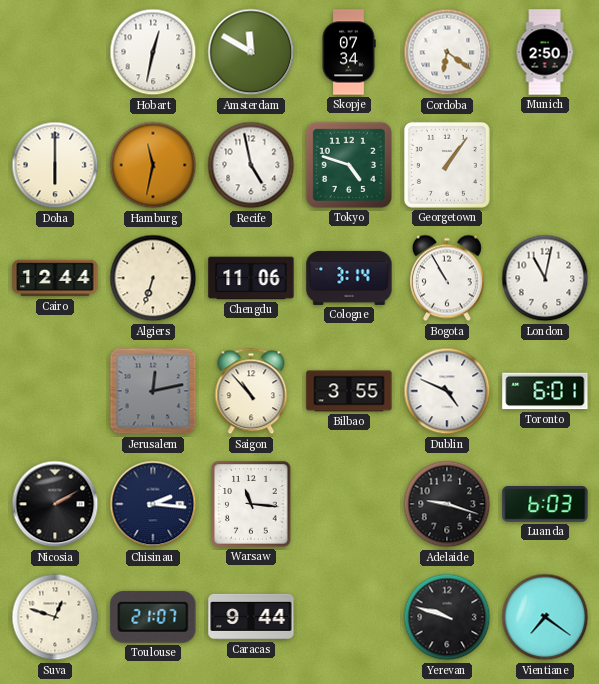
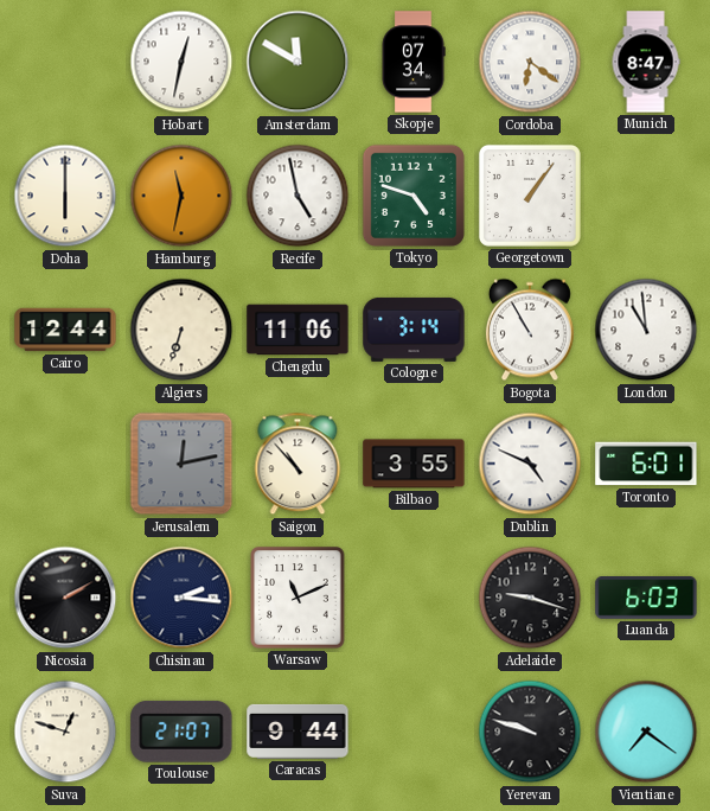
Munich: 2:50 -> 8:47
London: 11:02 -> 10:59
Warsaw: 11:16 -> 11:11
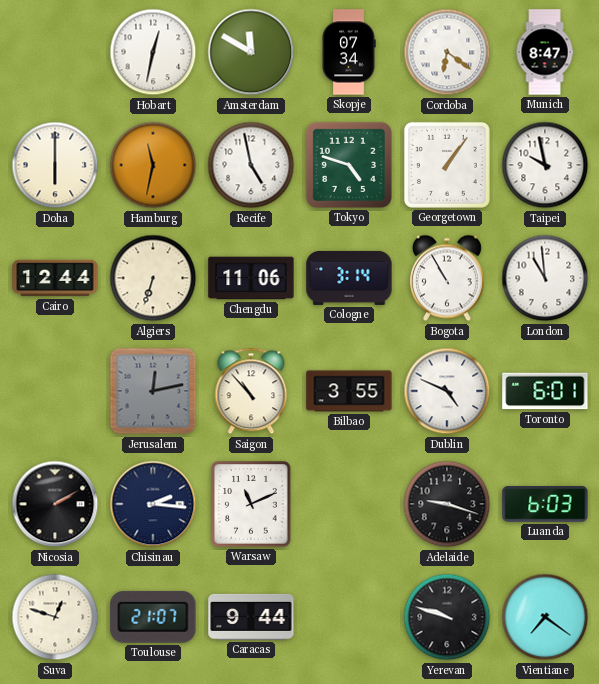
Taipei: none -> 9:58
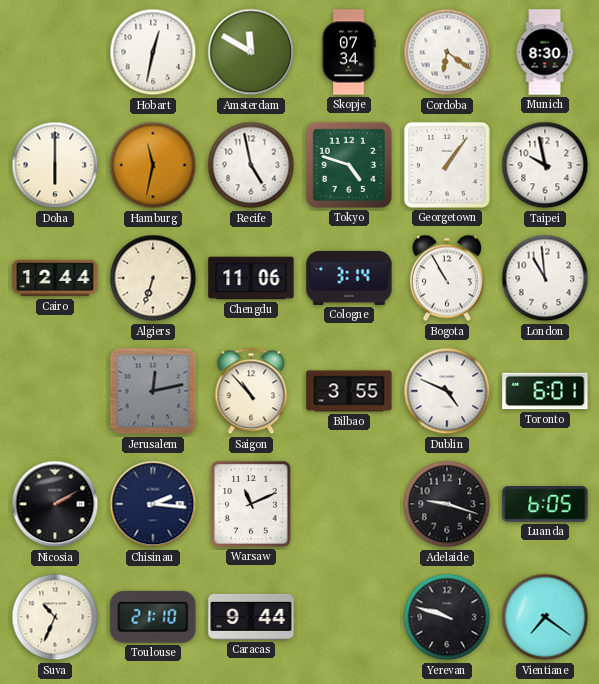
Munich: 8:47 -> 8:30
Luanda: 6:03 -> 6:05
Suva: 12:48 -> 10:34
Toulouse: 21:07 -> 21:10
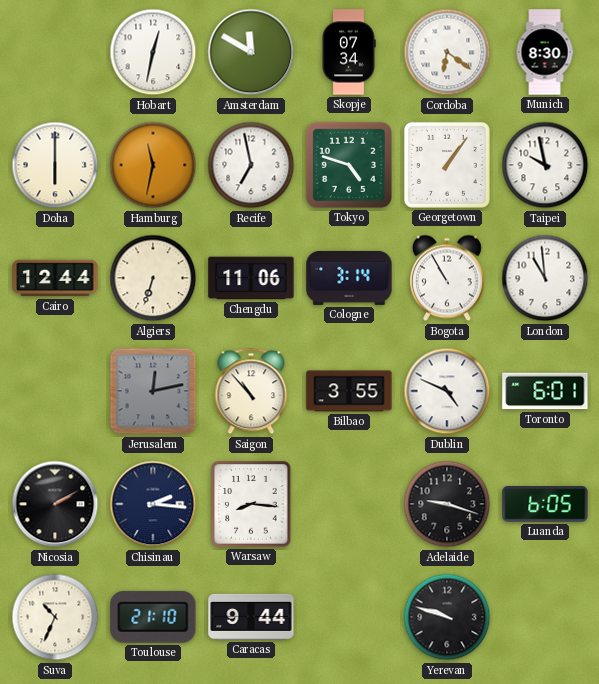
Recife: 4:58 -> 6:58
Warsaw: 11:11 -> 8:16
Vientiane: 7:21 -> none
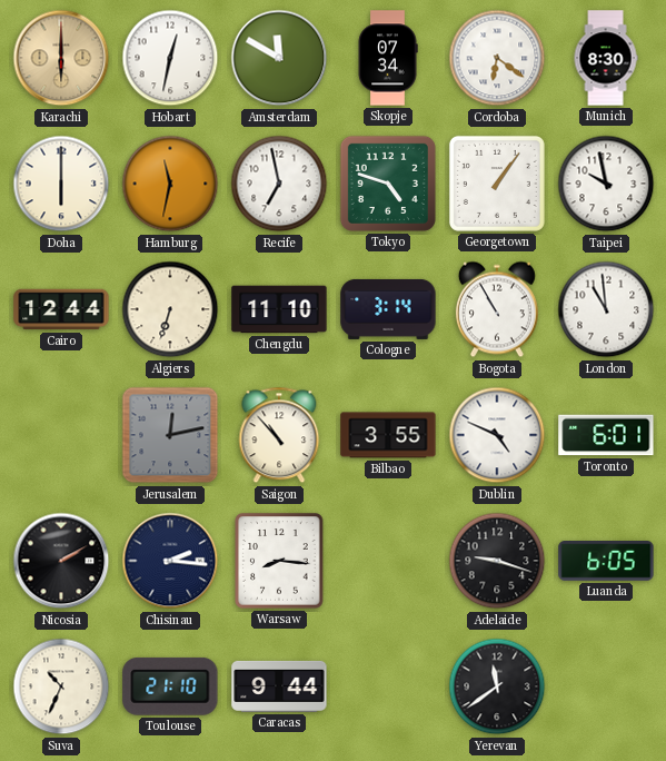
Karachi: none -> 6:00
Chengdu: 11:06 -> 11:10
Yerevan: 9:48 -> 11:39
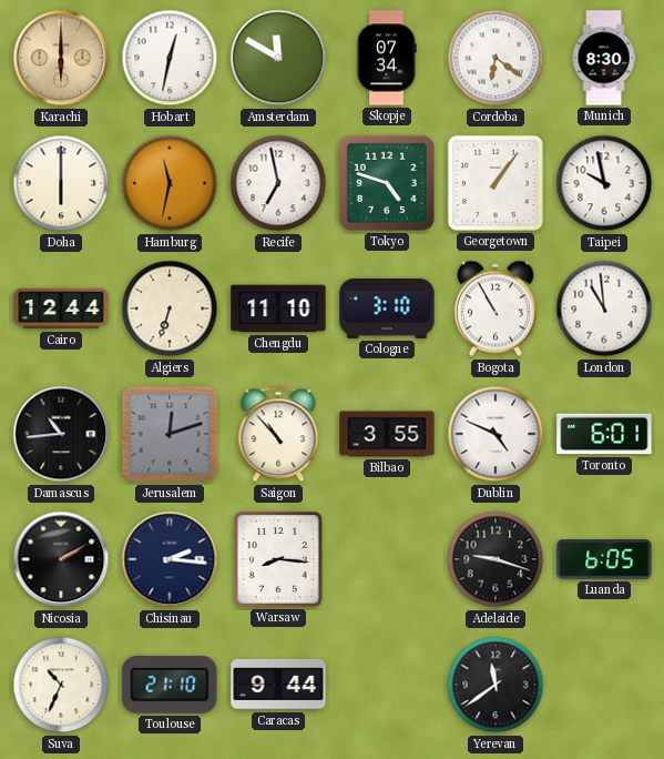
Cologne: 3:14 -> 3:10
Damascus: none -> 10:44
Jerusalem: 12:13 -> 12:12
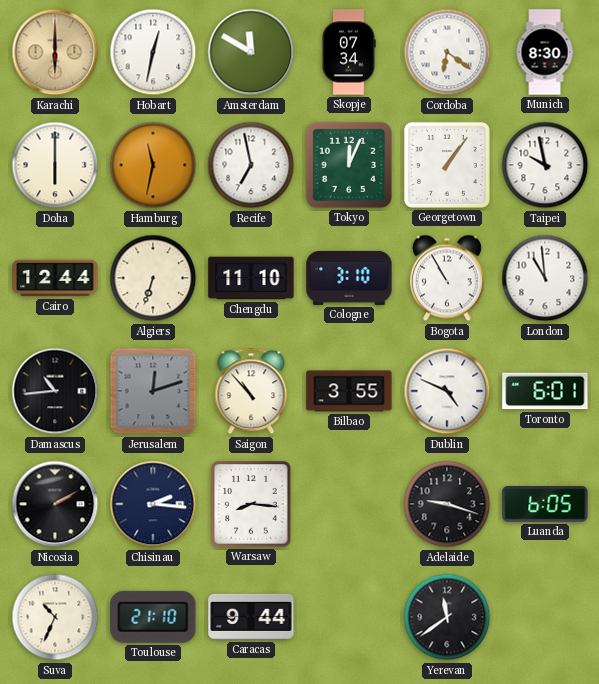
Tokyo: 4:48 -> 12:04
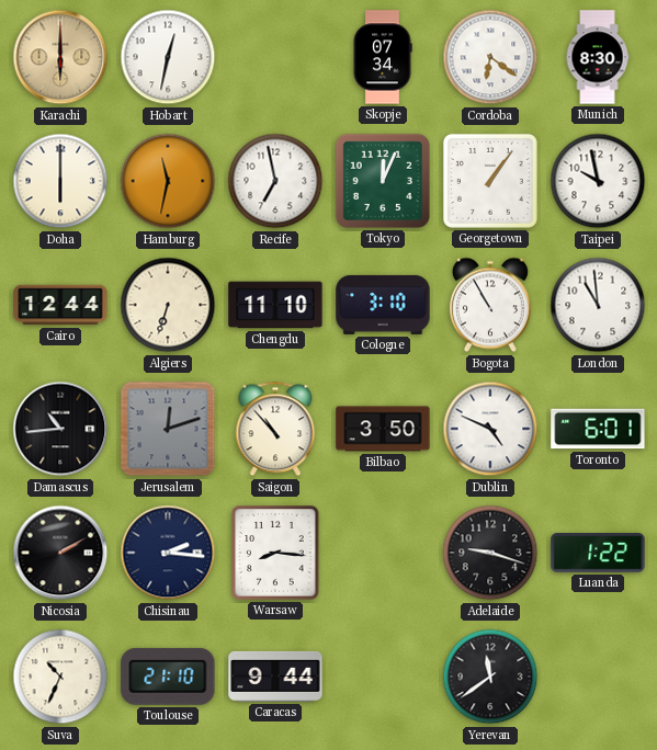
Amsterdam: 11:50 -> none
Bilbao: 3:55 -> 3:50
Luanda: 6:05 -> 1:22
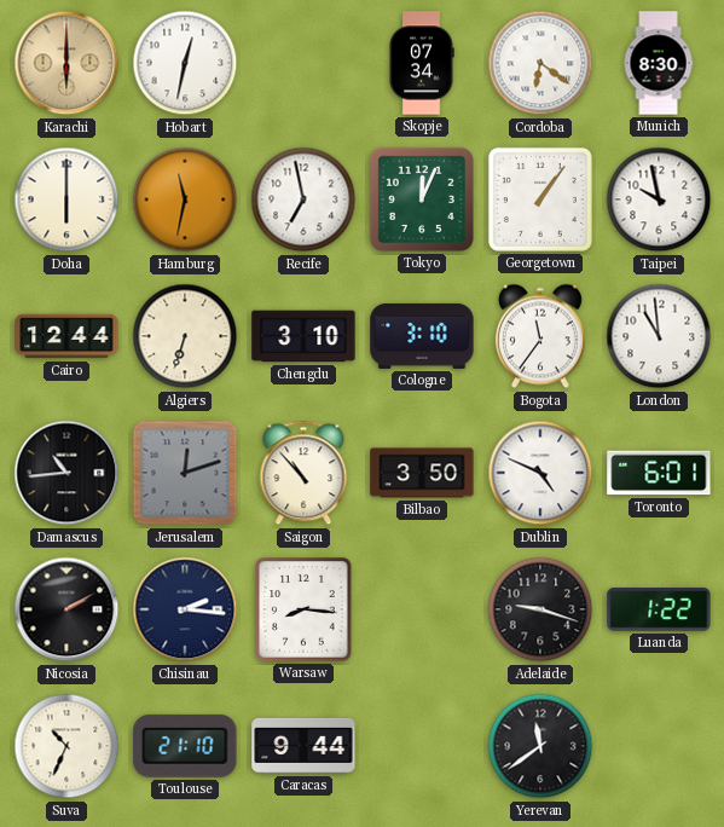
Chengdu: 11:10 -> 3:10
Bogota: 10:55 -> 11:36
